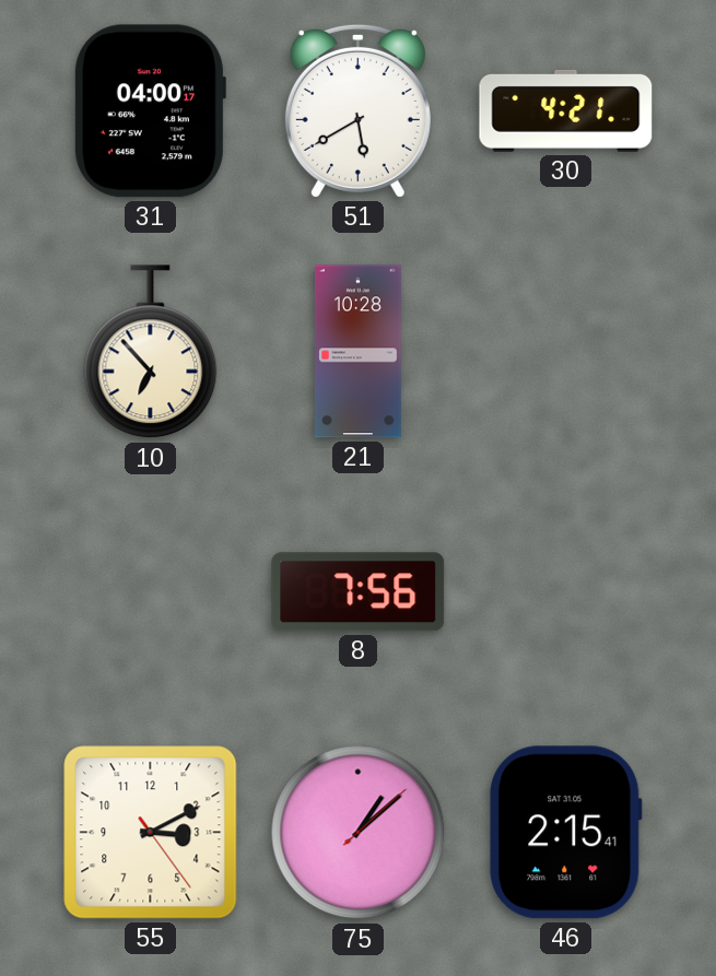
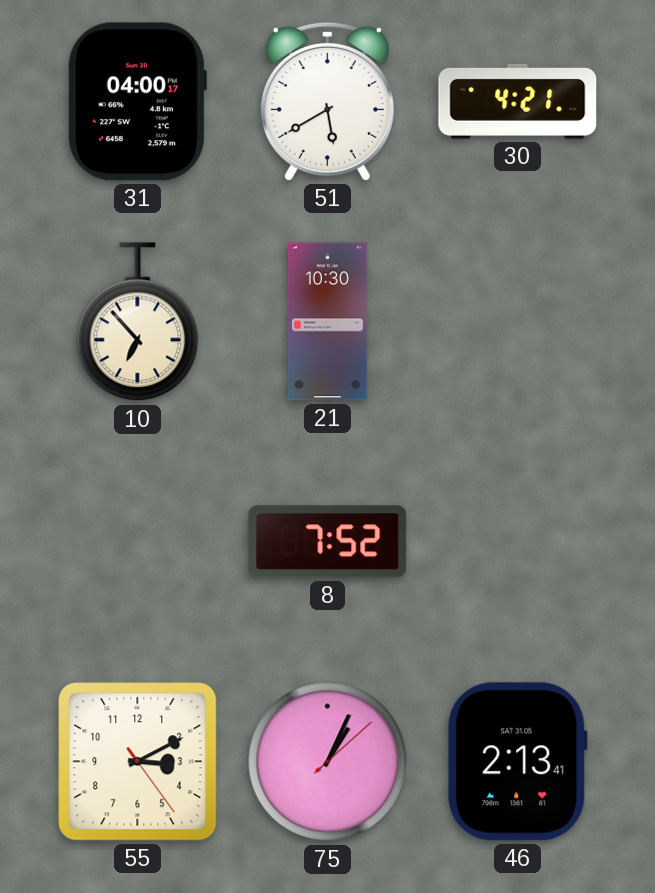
21: 10:28 -> 10:30
8: 7:56 -> 7:52
75: 1:08 -> 1:04
46: 2:15 -> 2:13
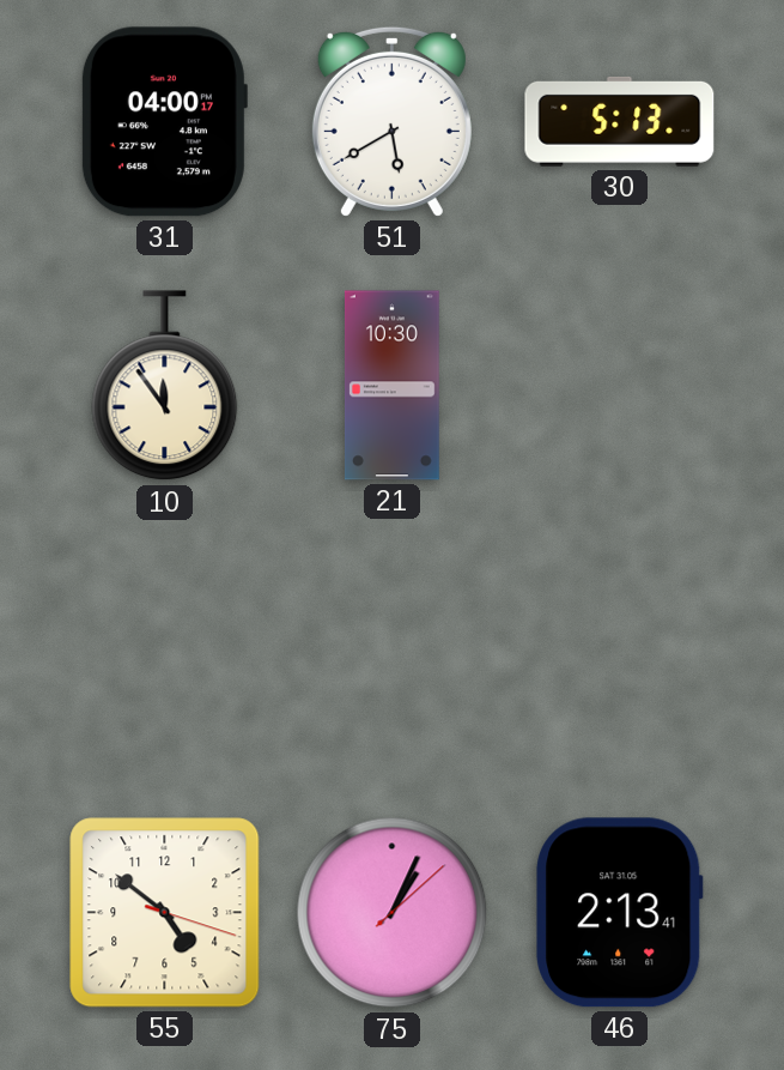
30: 4:21 -> 5:13
10: 6:53 -> 11:54
8: 7:52 -> none
55: 3:10 -> 4:51
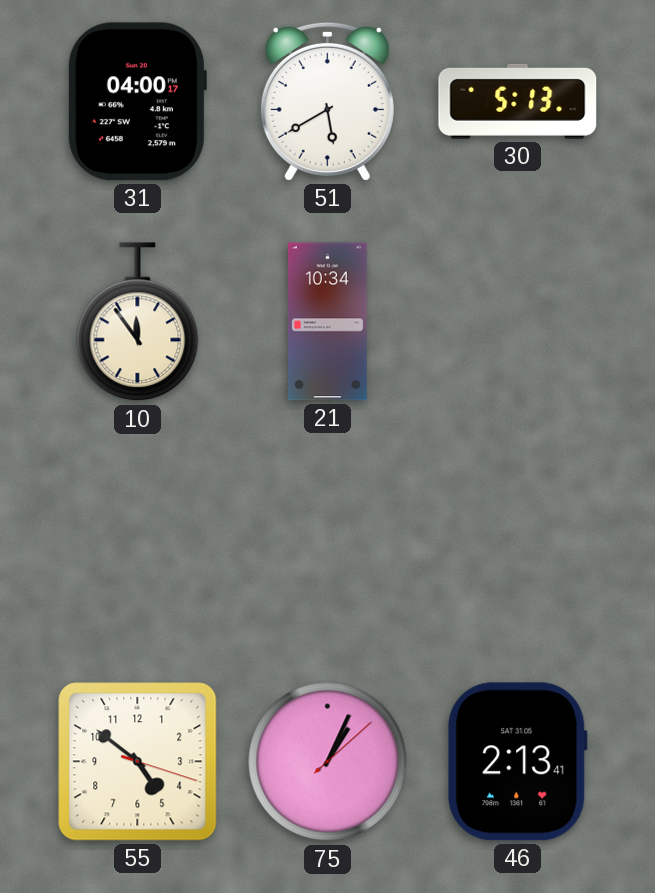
21: 10:30 -> 10:34
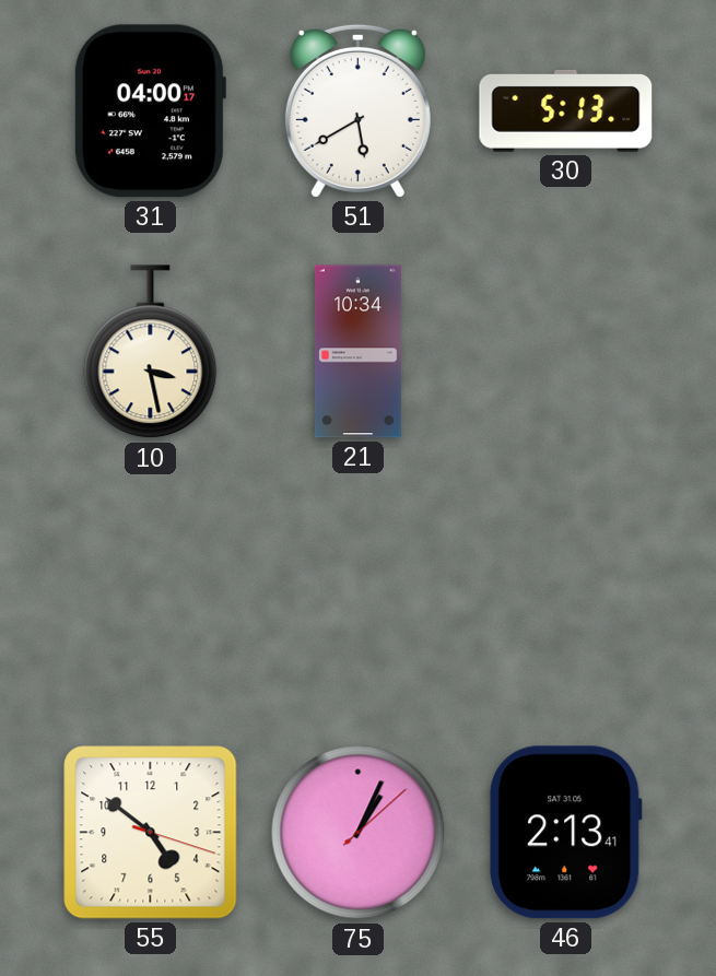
10: 11:54 -> 3:28
